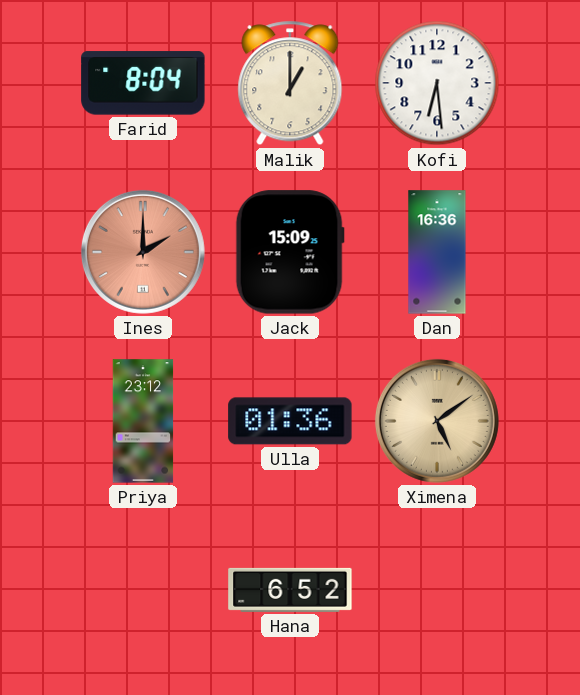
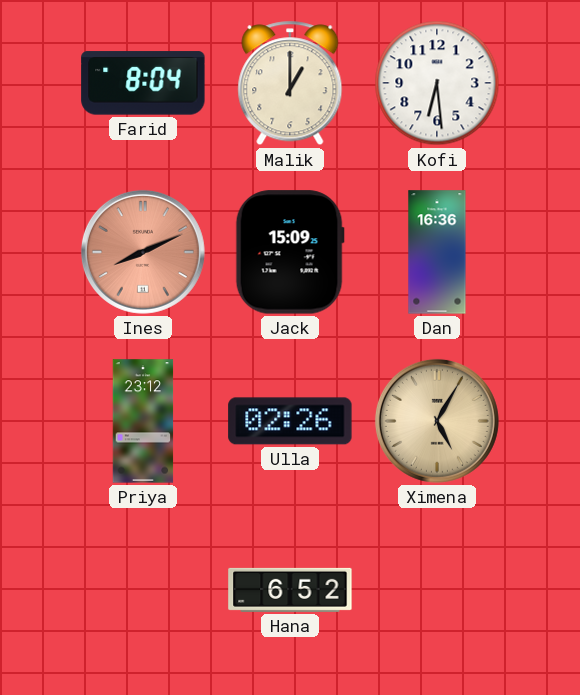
Ines: 2:00 -> 8:11
Ulla: 01:36 -> 02:26
Ximena: 5:09 -> 5:05
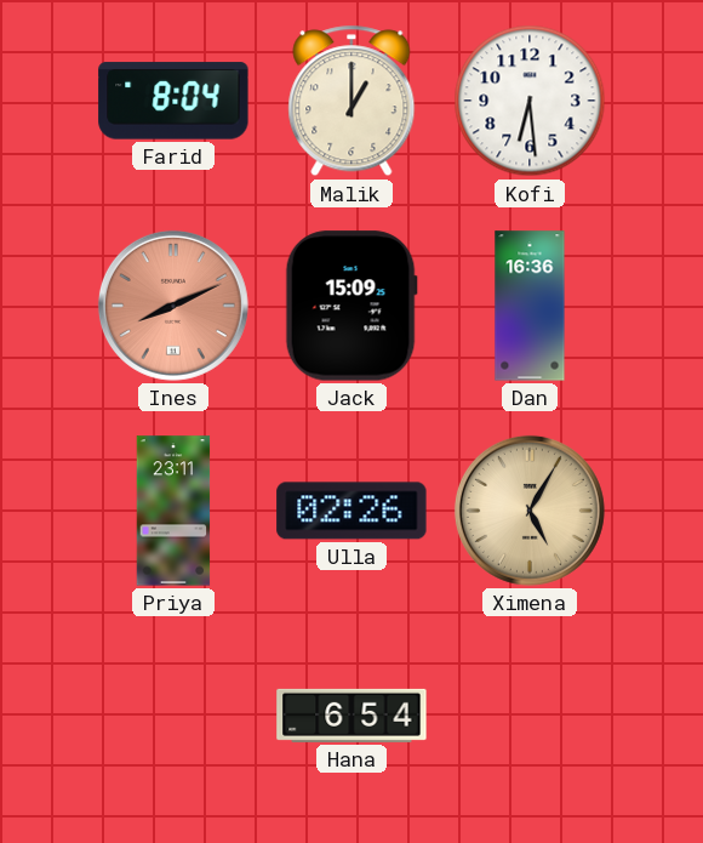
Priya: 23:12 -> 23:11
Hana: 6:52 -> 6:54
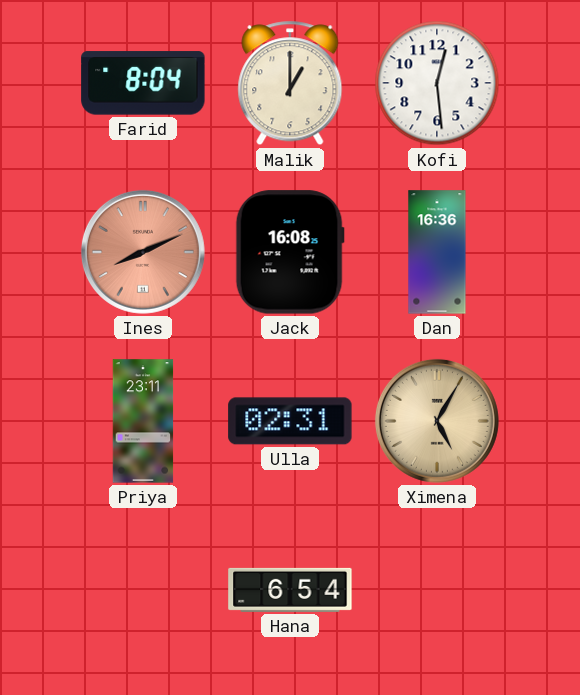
Kofi: 6:29 -> 12:29
Jack: 15:09 -> 16:08
Ulla: 02:26 -> 02:31
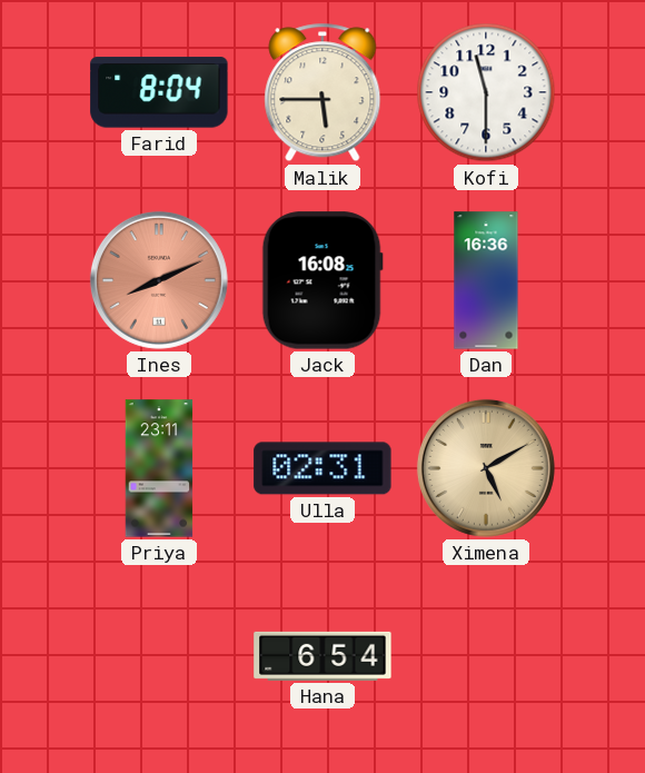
Malik: 1:00 -> 5:45
Kofi: 12:29 -> 11:30
Ximena: 5:05 -> 5:10
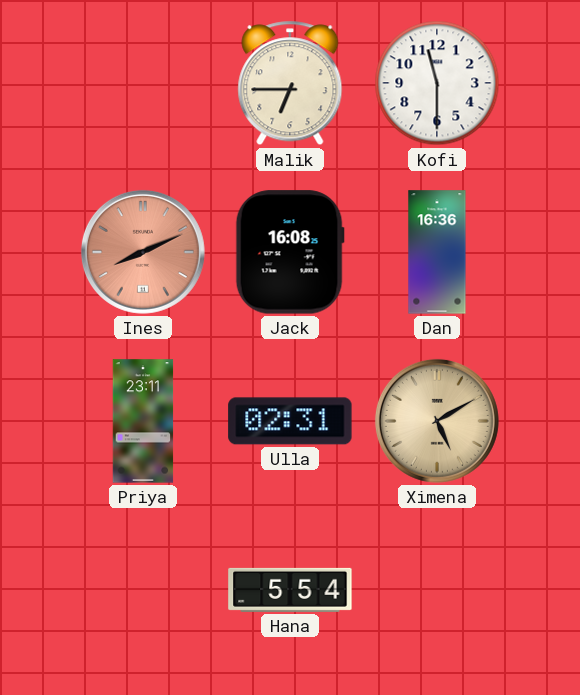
Farid: 8:04 -> none
Malik: 5:45 -> 6:45
Hana: 6:54 -> 5:54
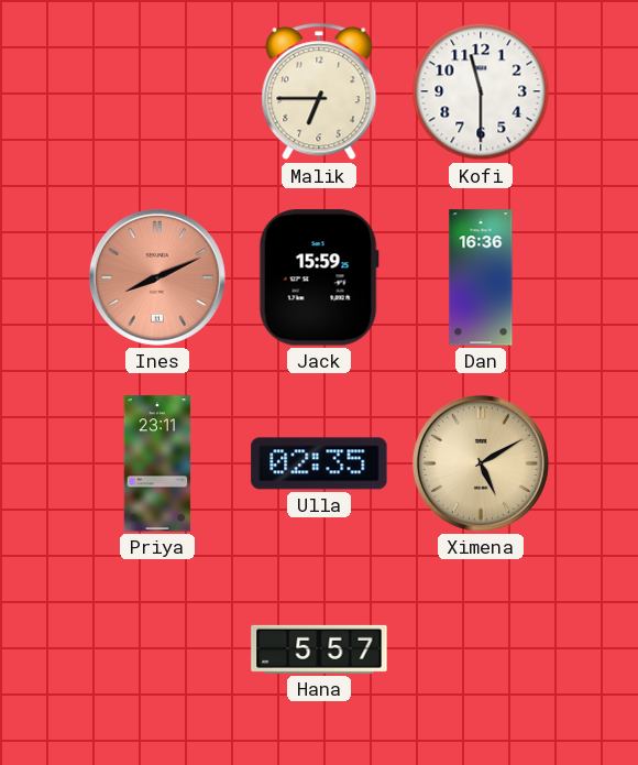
Jack: 16:08 -> 15:59
Ulla: 02:31 -> 02:35
Hana: 5:54 -> 5:57
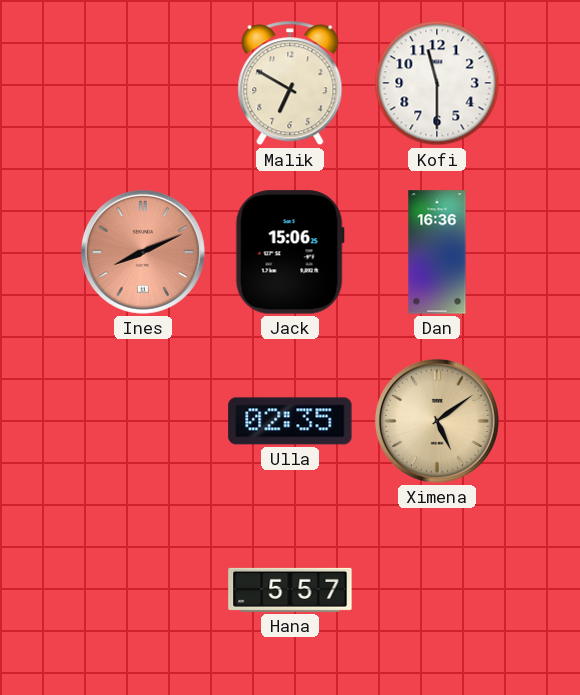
Malik: 6:45 -> 6:50
Jack: 15:59 -> 15:06
Priya: 23:11 -> none
Ximena: 5:10 -> 5:09
